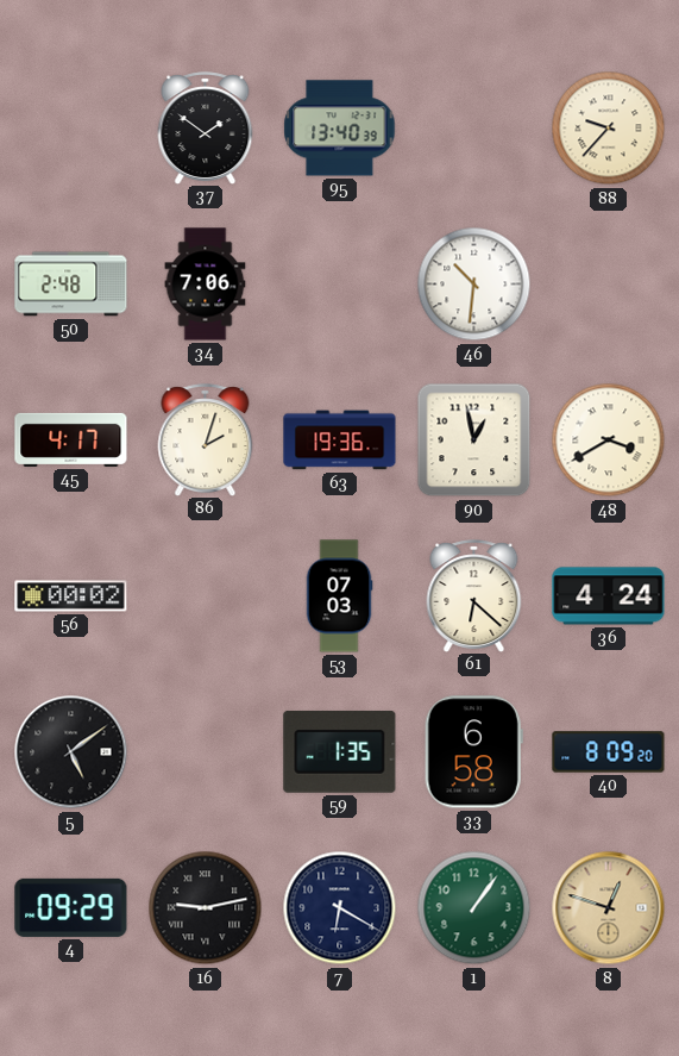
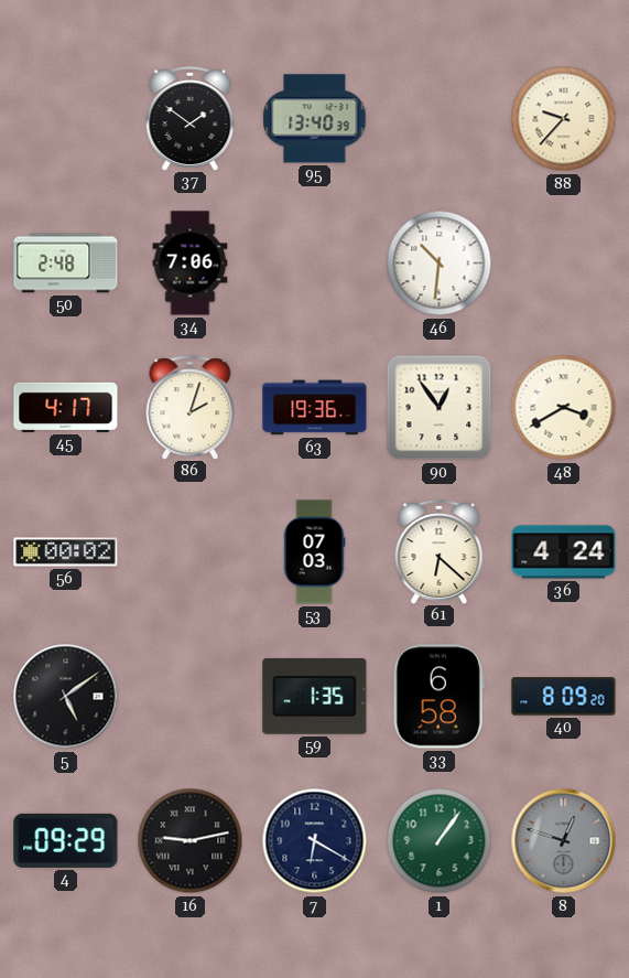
90: 12:58 -> 12:54
8 dial: champagne -> grey
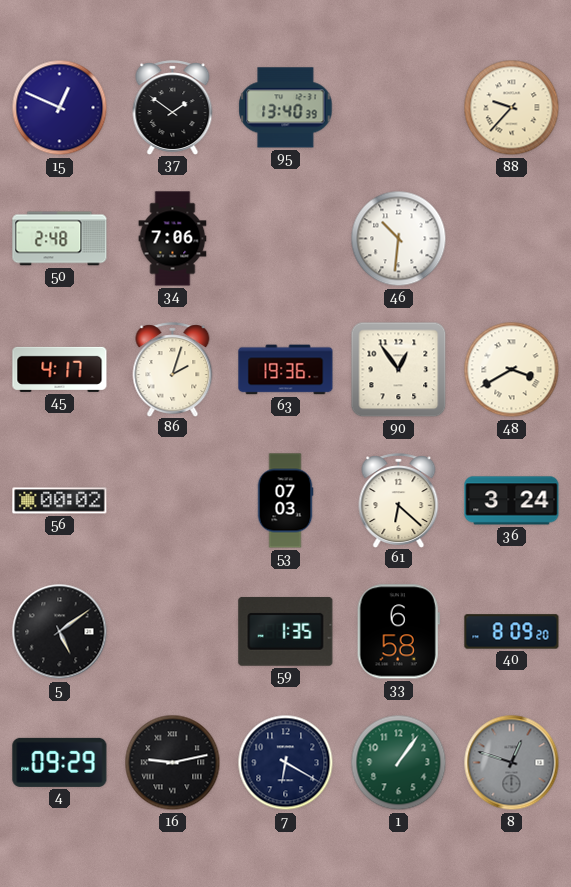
15: none -> 12:49
36: 4:24 -> 3:24
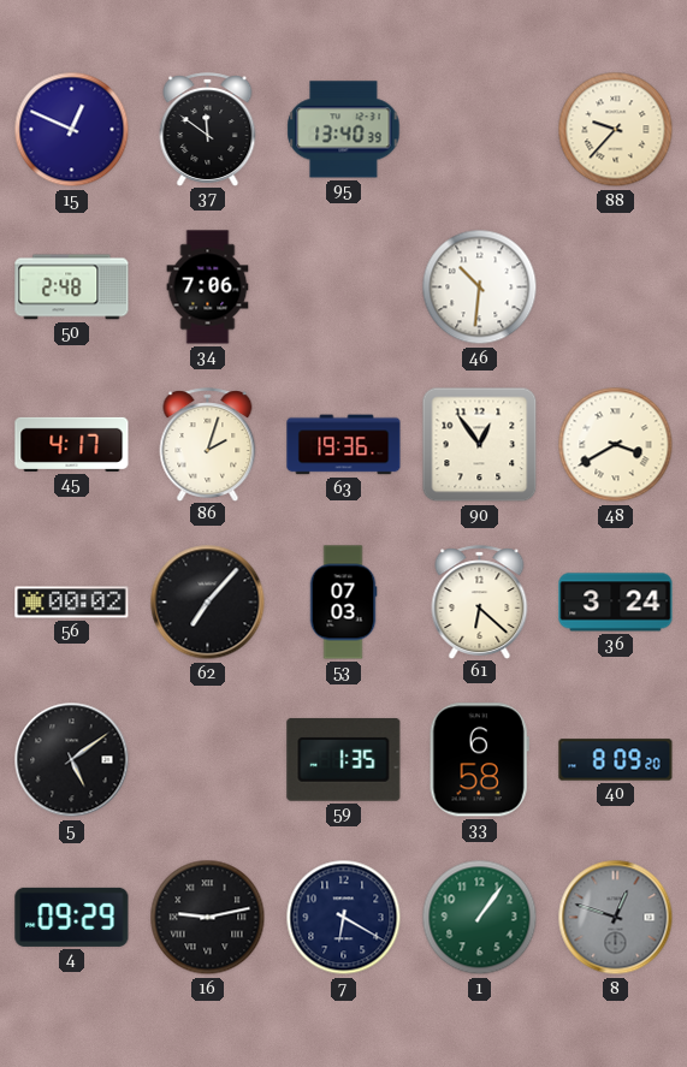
37: 1:51 -> 11:51
62: none -> 7:07
